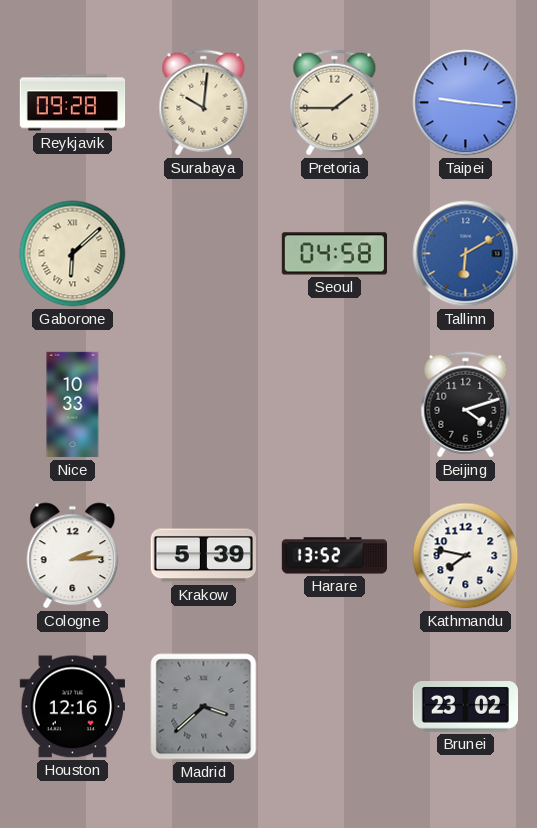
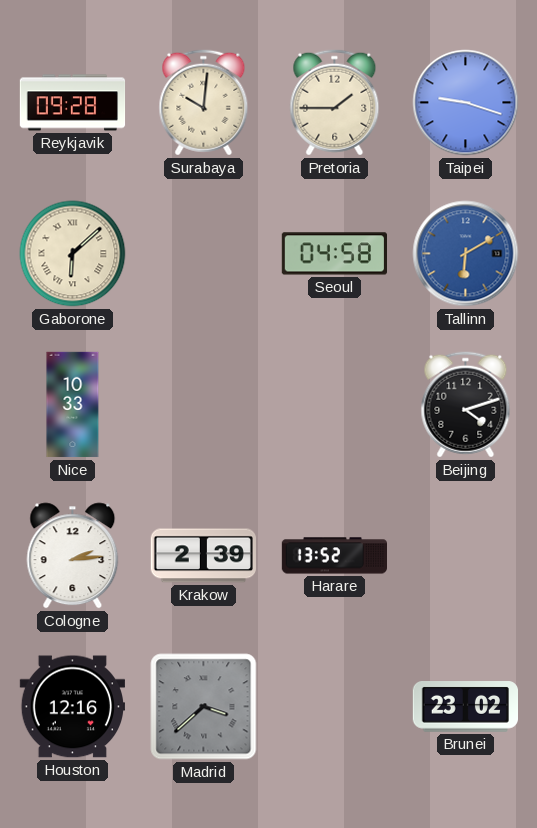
Taipei: 9:16 -> 9:18
Krakow: 5:39 -> 2:39
Kathmandu: 7:47 -> none
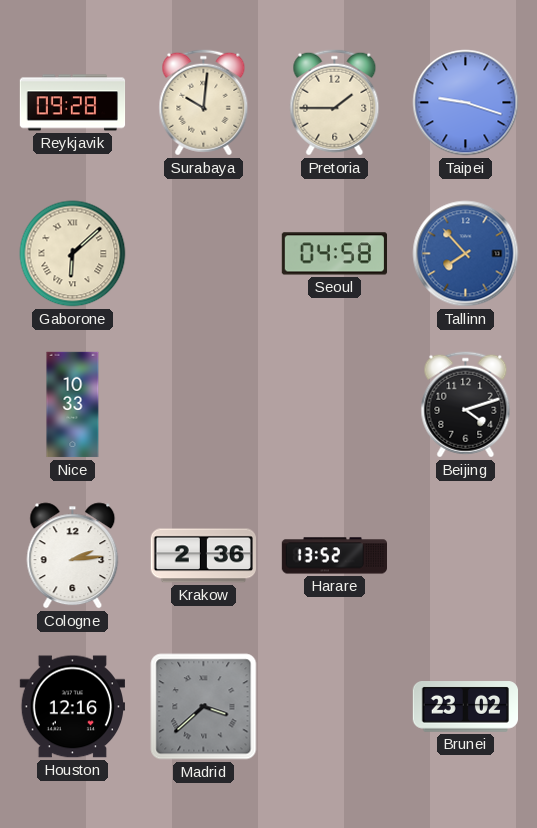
Tallinn: 6:10 -> 7:53
Krakow: 2:39 -> 2:36
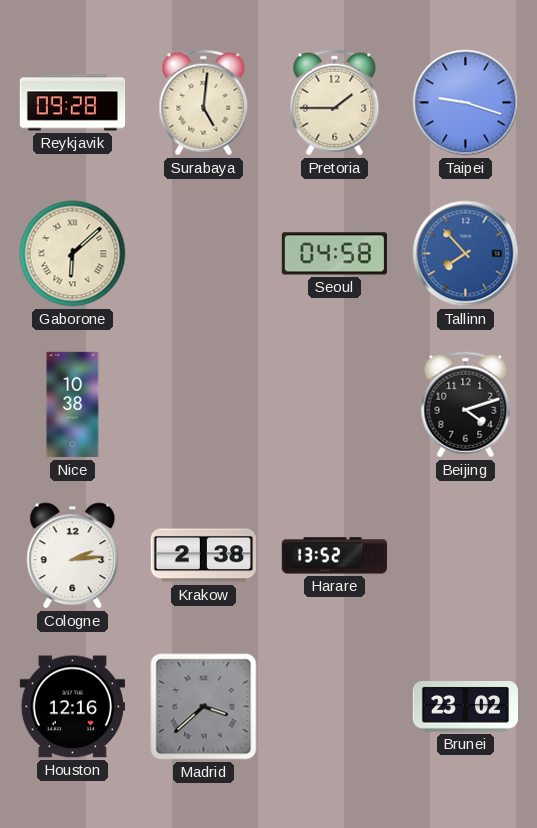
Surabaya: 10:01 -> 5:01
Nice: 10:33 -> 10:38
Krakow: 2:36 -> 2:38
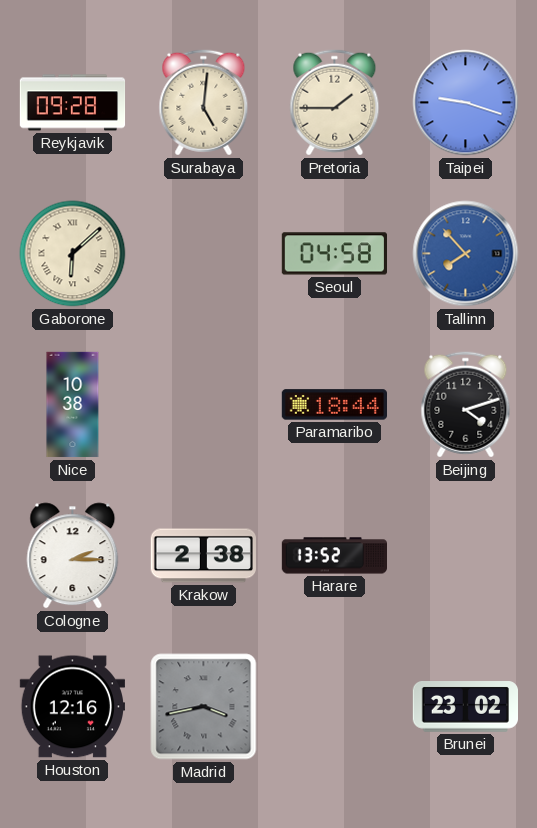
Paramaribo: none -> 18:44
Cologne: 2:14 -> 2:15
Madrid: 3:38 -> 3:43
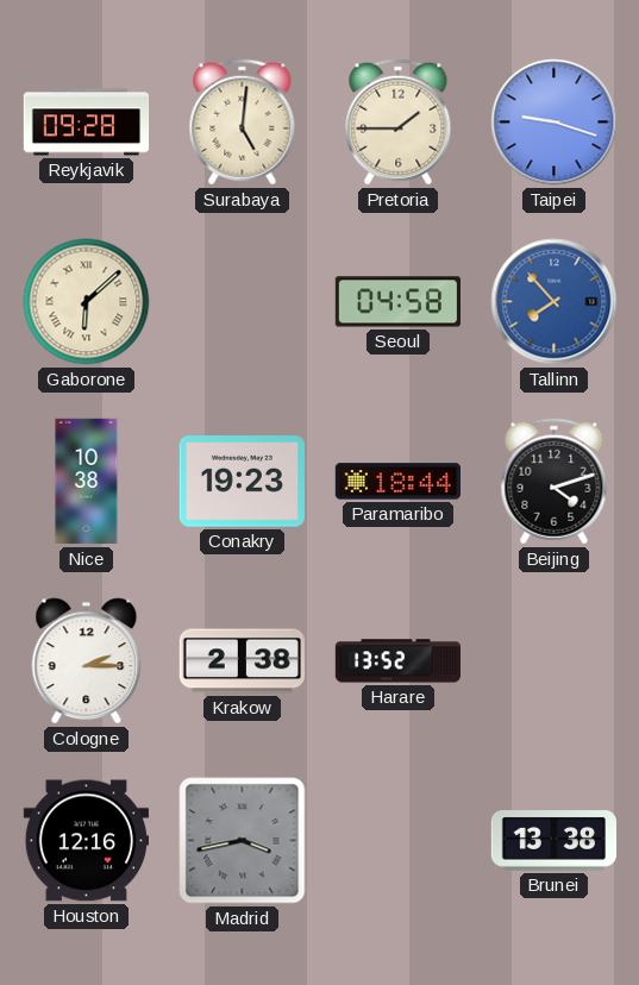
Conakry: none -> 19:23
Brunei: 23:02 -> 13:38
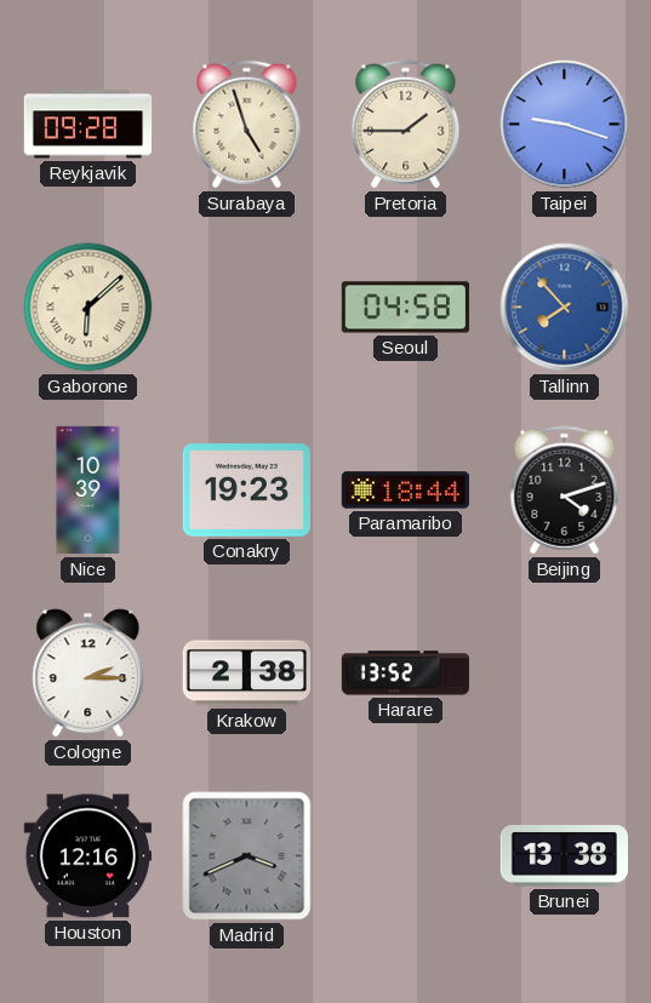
Surabaya: 5:01 -> 4:57
Nice: 10:38 -> 10:39
Madrid: 3:43 -> 3:41
